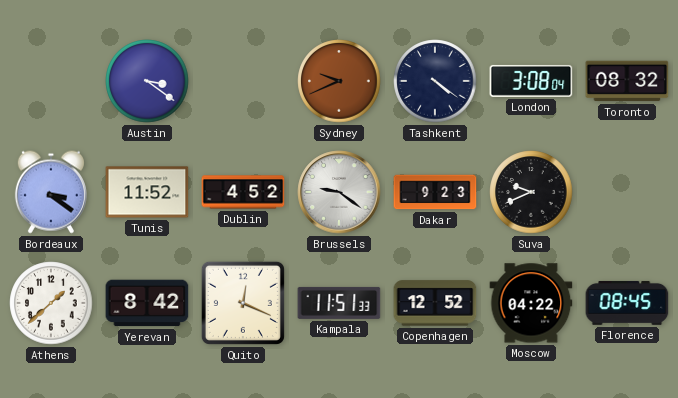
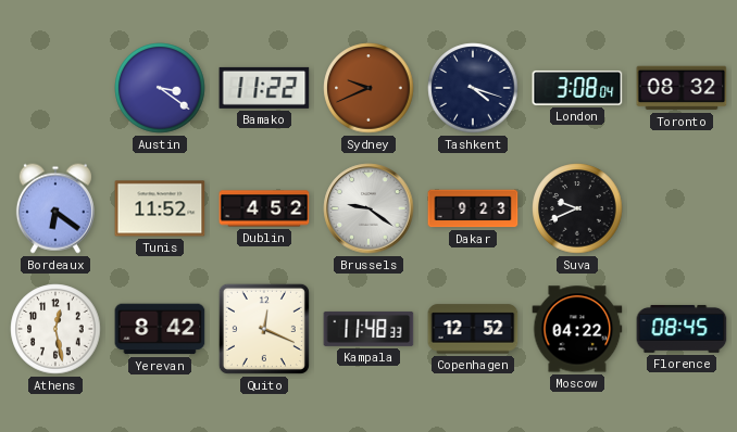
Bamako: none -> 11:22
Tashkent: 4:21 -> 4:18
Bordeaux: 3:21 -> 6:21
Athens: 1:38 -> 12:28
Kampala: 11:51 -> 11:48
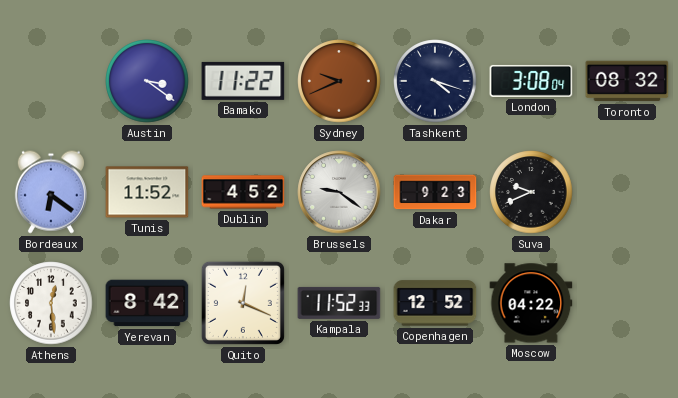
Athens: 12:28 -> 12:29
Kampala: 11:48 -> 11:52
Florence: 08:45 -> none
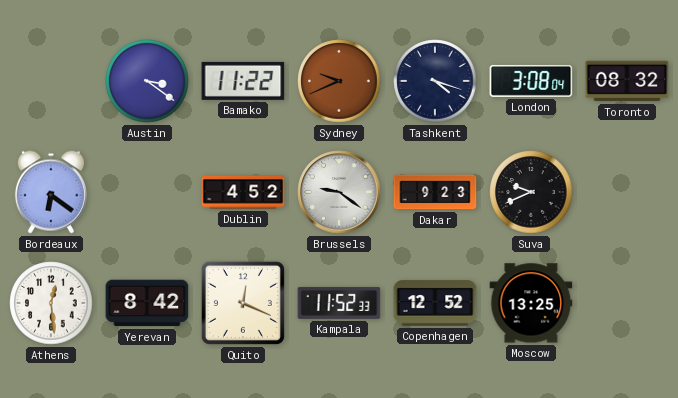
Tunis: 11:52 -> none
Moscow: 04:22 -> 13:25
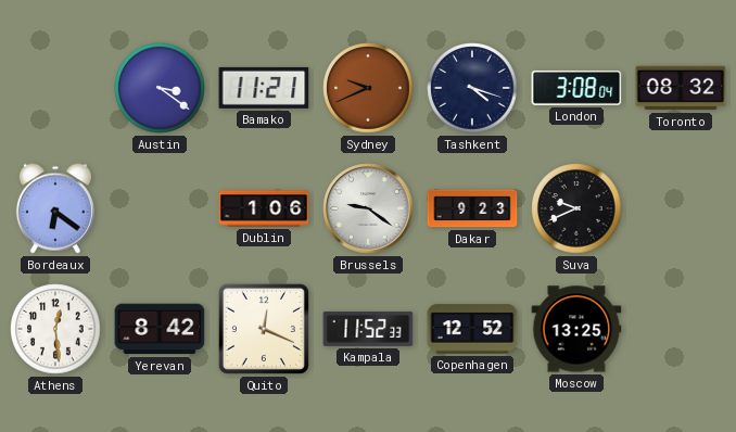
Bamako: 11:22 -> 11:21
Dublin: 4:52 -> 1:06
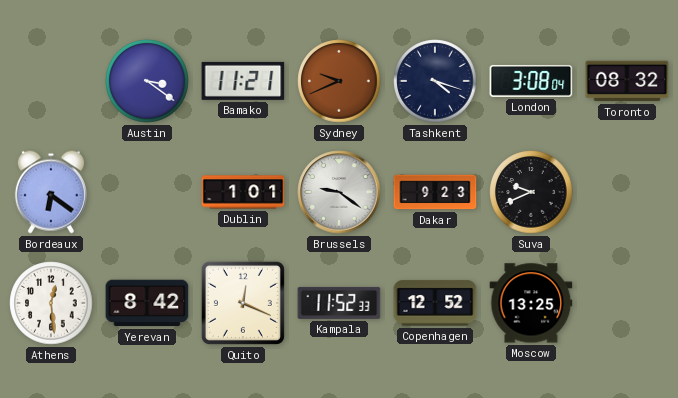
Dublin: 1:06 -> 1:01
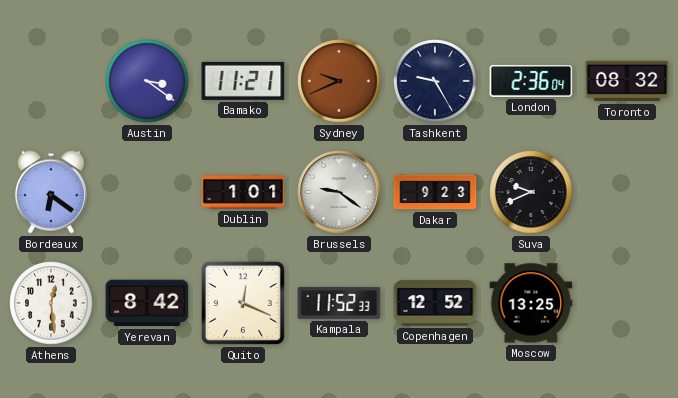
Tashkent: 4:18 -> 9:25
London: 3:08 -> 2:36
